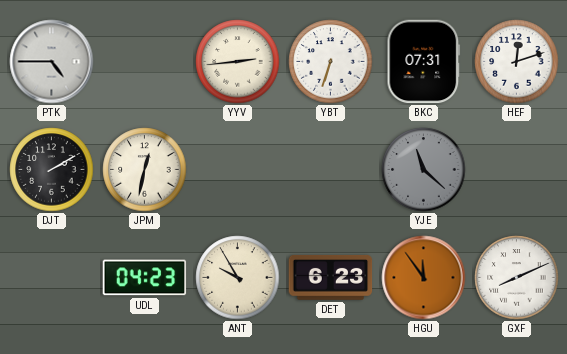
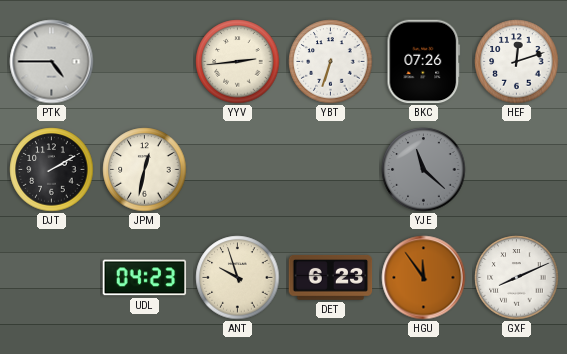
BKC: 07:31 -> 07:26
ANT: 9:55 -> 9:57
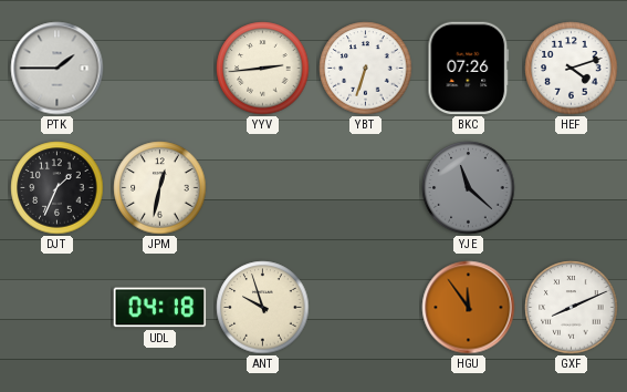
PTK: 4:45 -> 1:45
HEF: 12:12 -> 4:12
DJT: 2:10 -> 1:34
UDL: 04:23 -> 04:18
DET: 6:23 -> none
